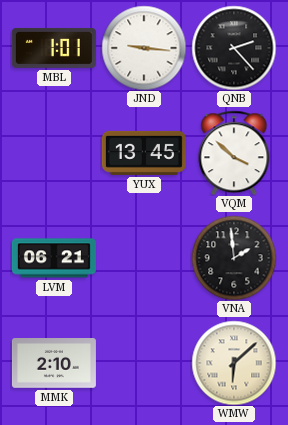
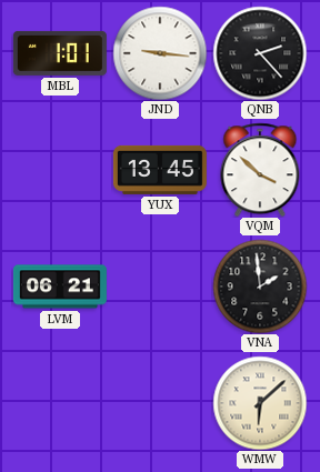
MMK: 2:10 -> none
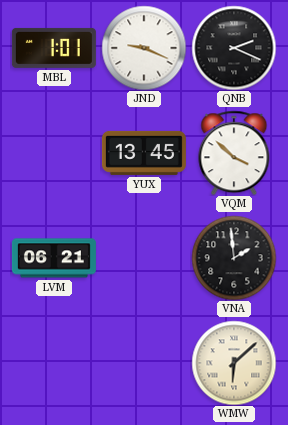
JND: 9:16 -> 9:19
QNB: 2:23 -> 2:19
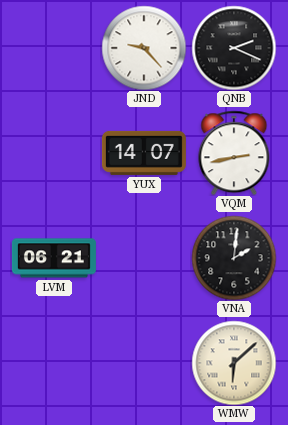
MBL: 1:01 -> none
JND: 9:19 -> 9:23
YUX: 13:45 -> 14:07
VQM: 3:52 -> 2:43
VNA: 1:59 -> 2:01
